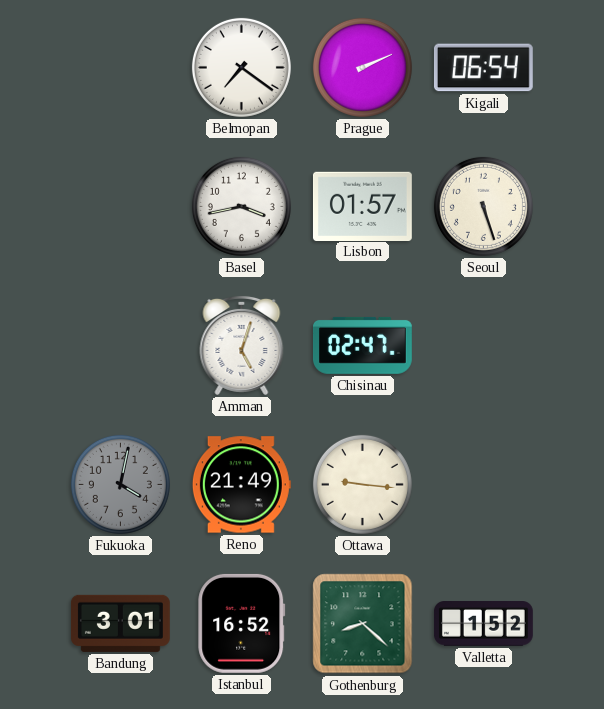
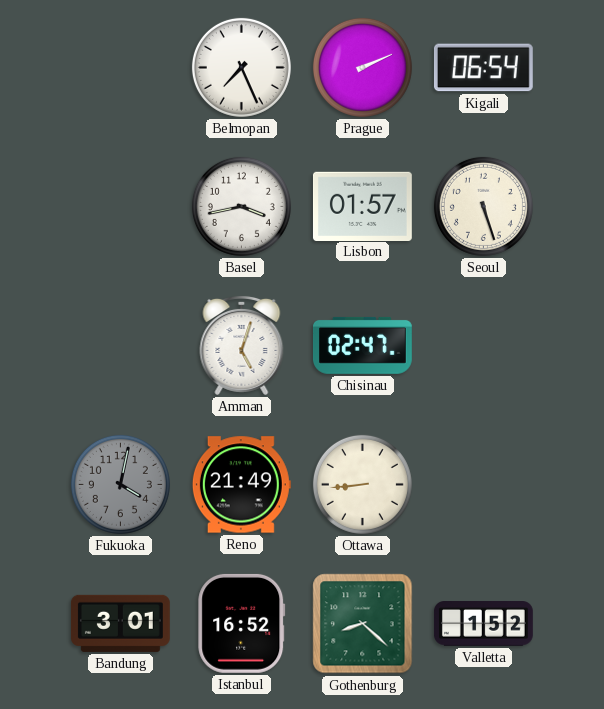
Belmopan: 7:21 -> 7:26
Ottawa: 9:16 -> 8:44
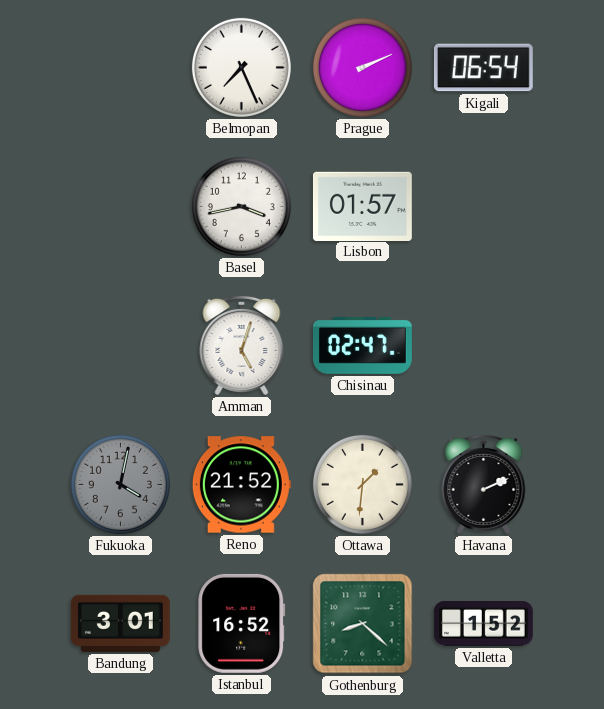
Seoul: 5:27 -> none
Reno: 21:49 -> 21:52
Ottawa: 8:44 -> 1:31
Havana: none -> 2:11
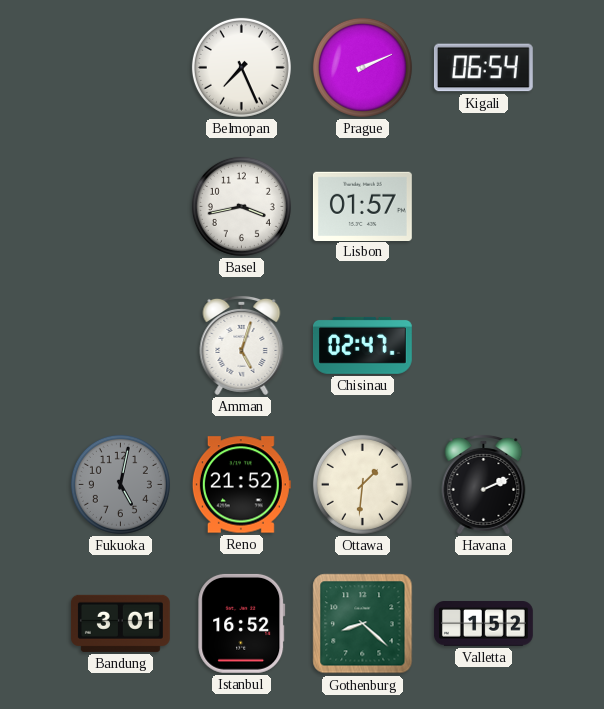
Fukuoka: 4:02 -> 5:02
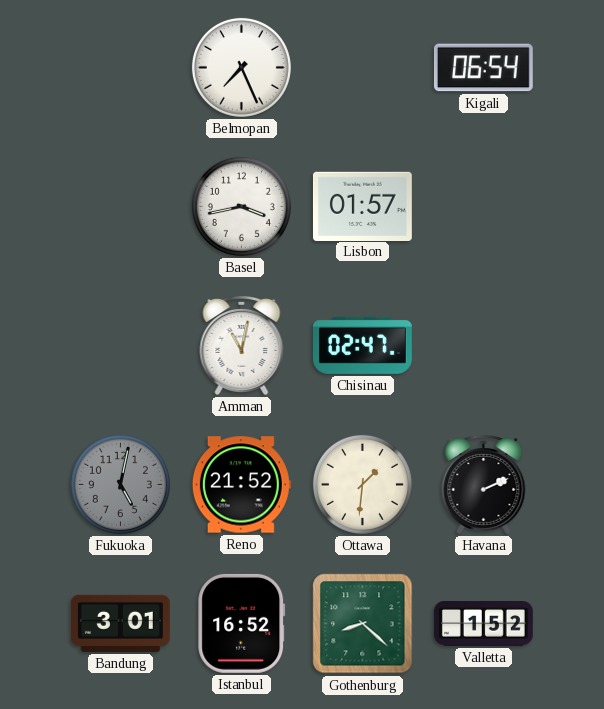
Prague: 2:11 -> none
Amman: 5:03 -> 11:02
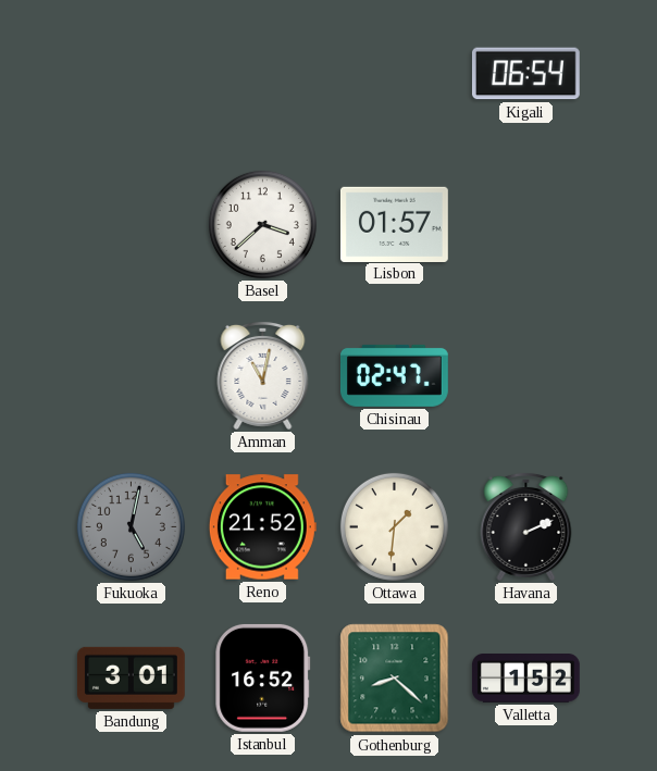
Belmopan: 7:26 -> none
Basel: 3:43 -> 3:38
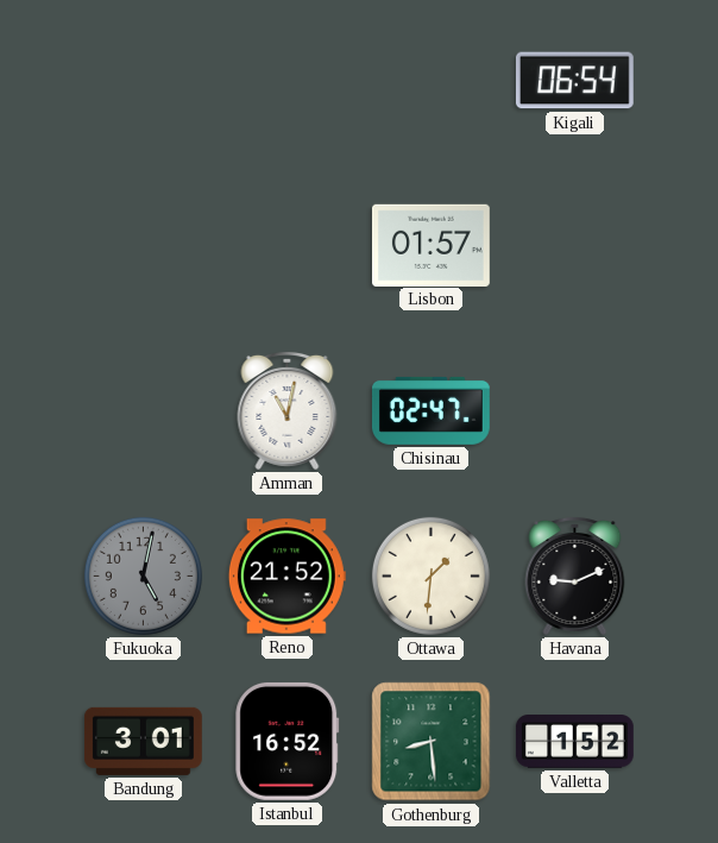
Basel: 3:38 -> none
Havana: 2:11 -> 9:11
Gothenburg: 8:22 -> 8:29
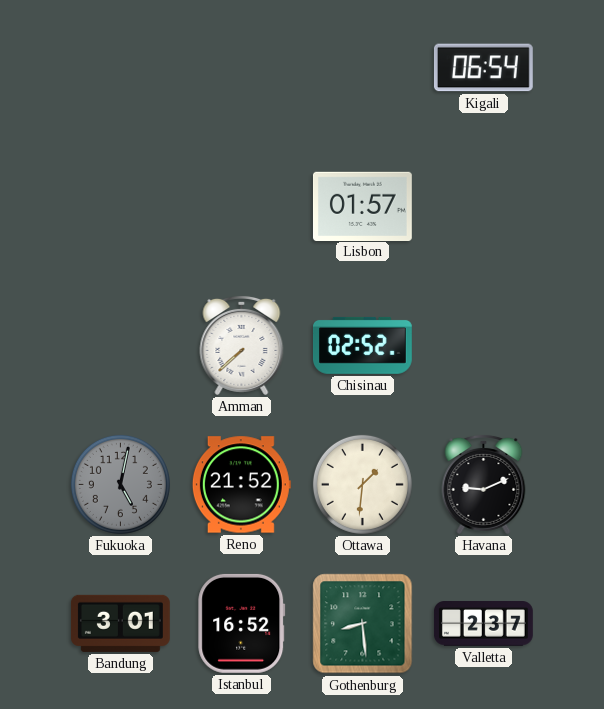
Amman: 11:02 -> 7:38
Chisinau: 02:47 -> 02:52
Valletta: 1:52 -> 2:37
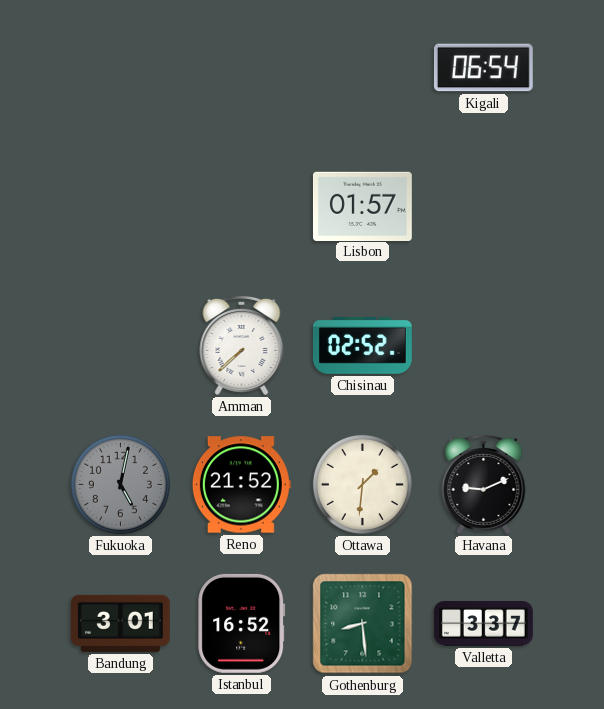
Valletta: 2:37 -> 3:37
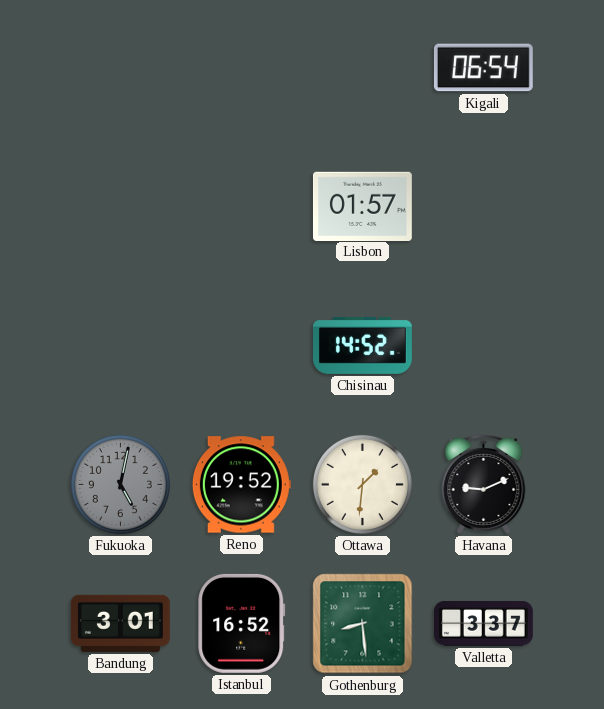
Amman: 7:38 -> none
Chisinau: 02:52 -> 14:52
Reno: 21:52 -> 19:52
